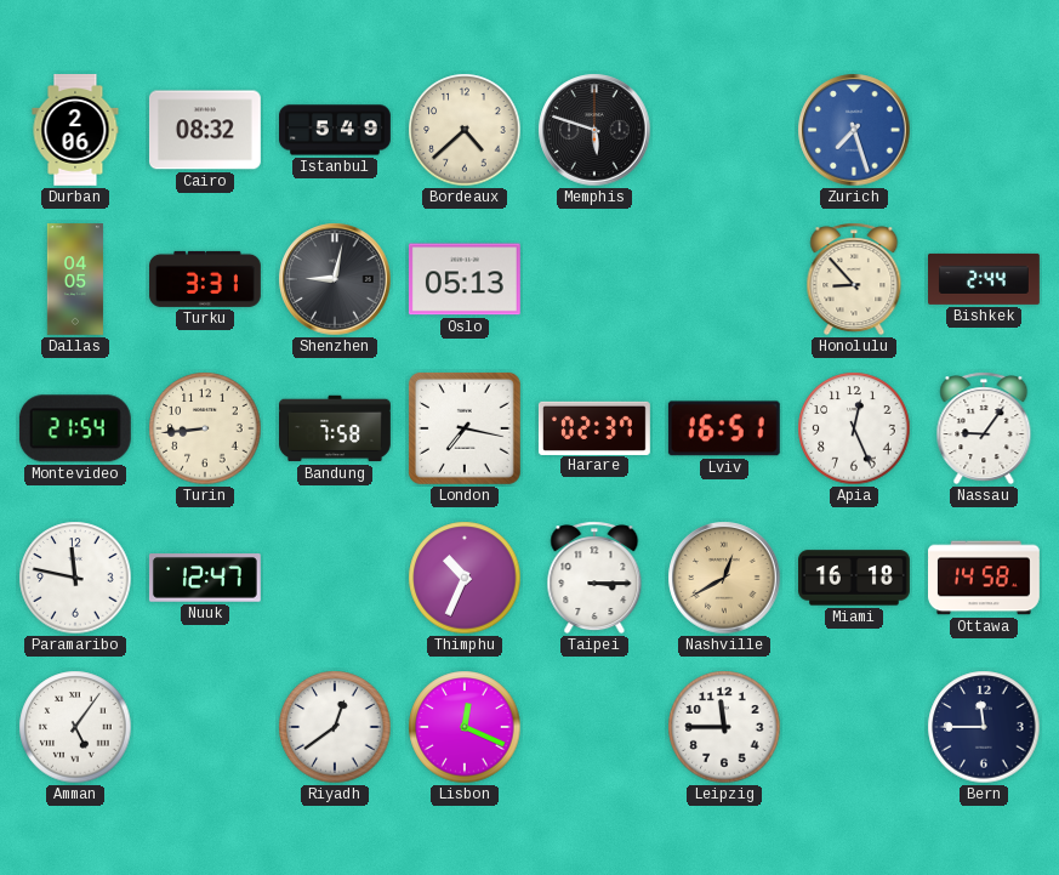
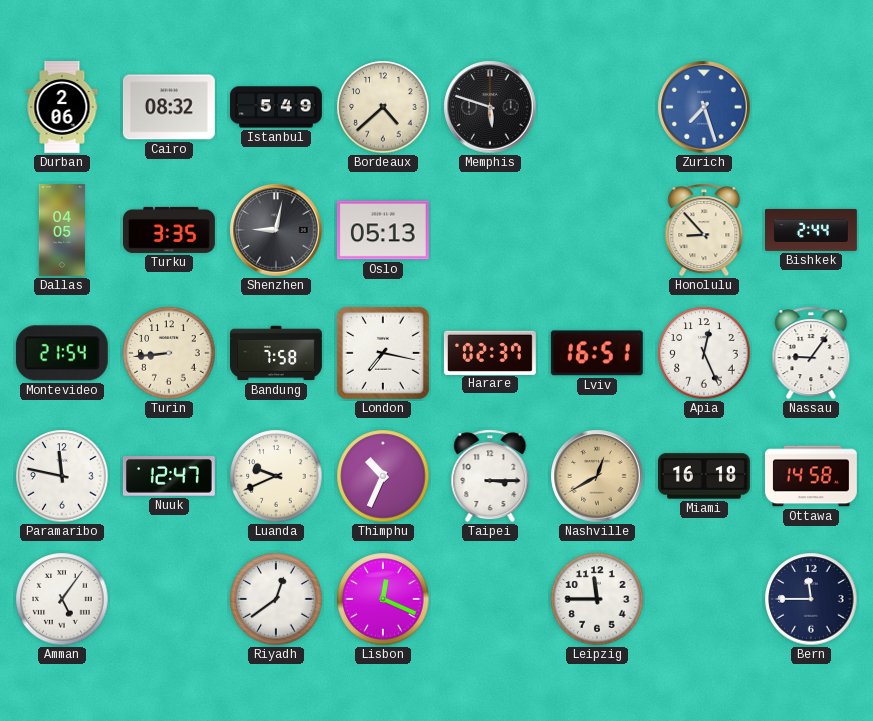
Turku: 3:31 -> 3:35
Luanda: none -> 9:41
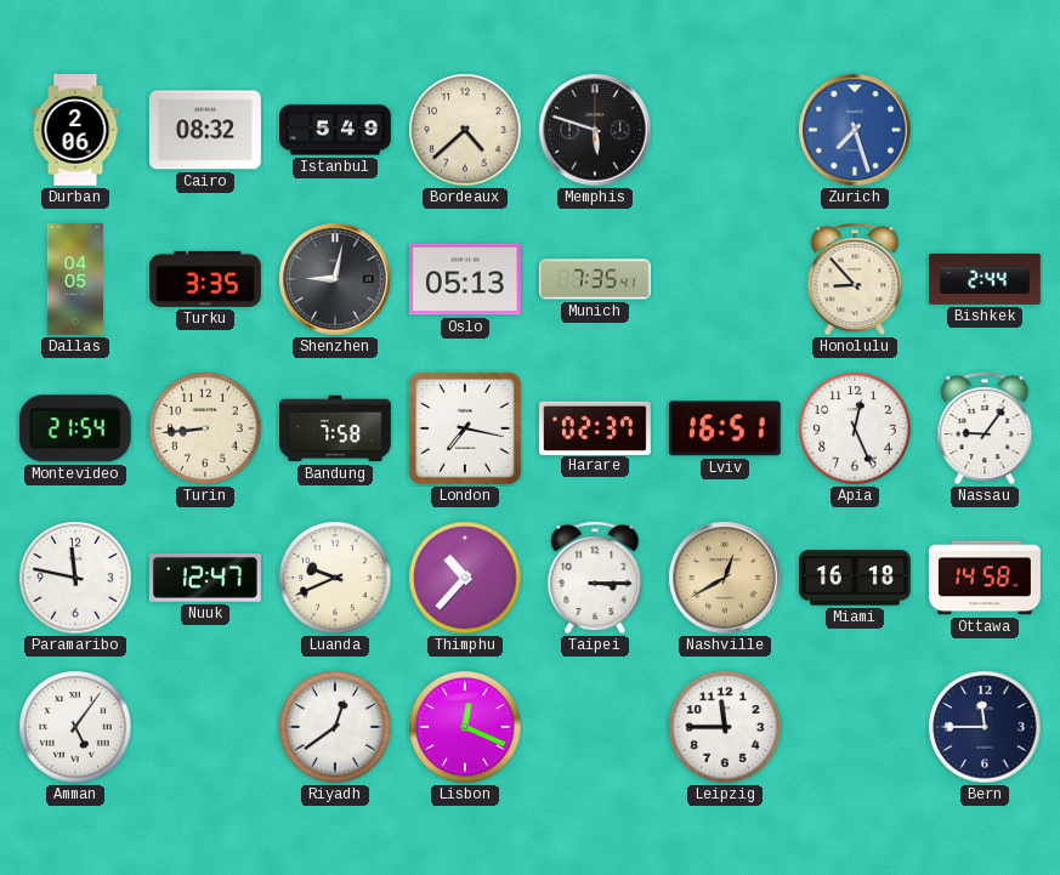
Munich: none -> 7:35
Thimphu: 10:34 -> 10:37
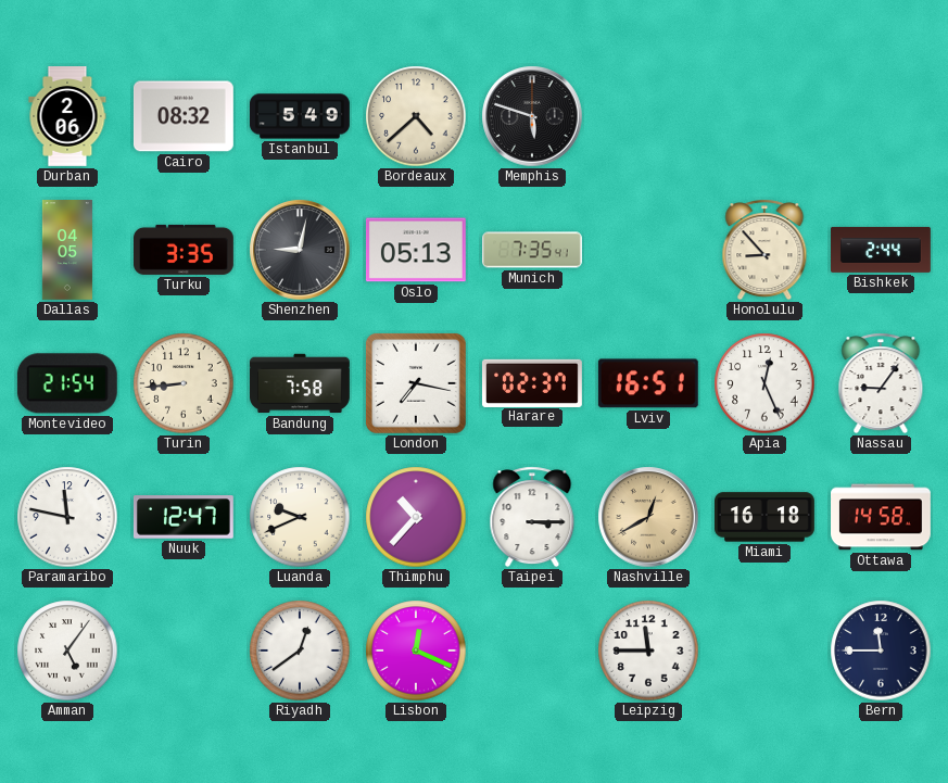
Zurich: 7:27 -> none
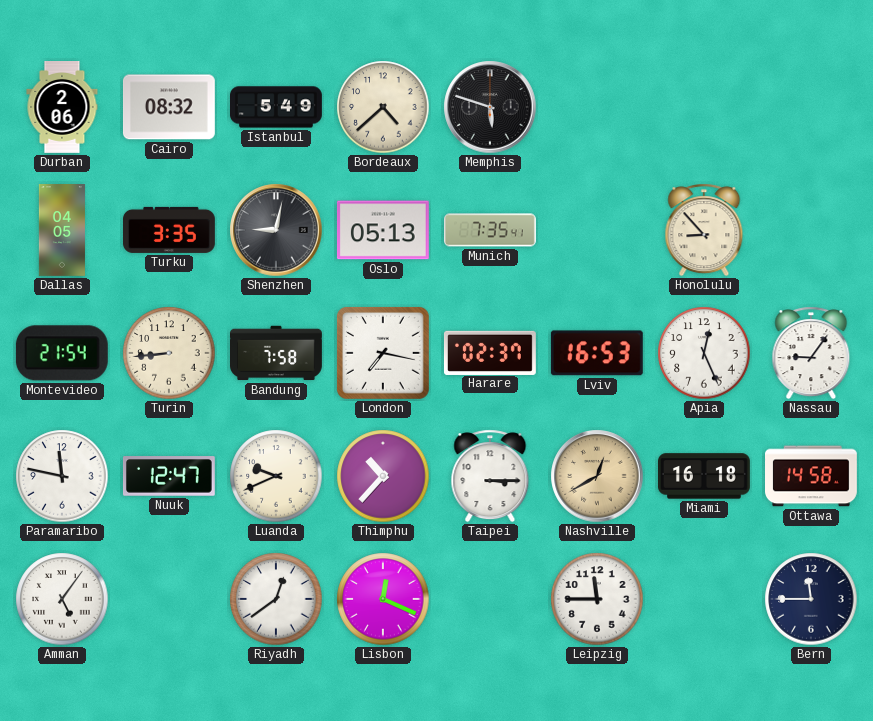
Bishkek: 2:44 -> none
Lviv: 16:51 -> 16:53
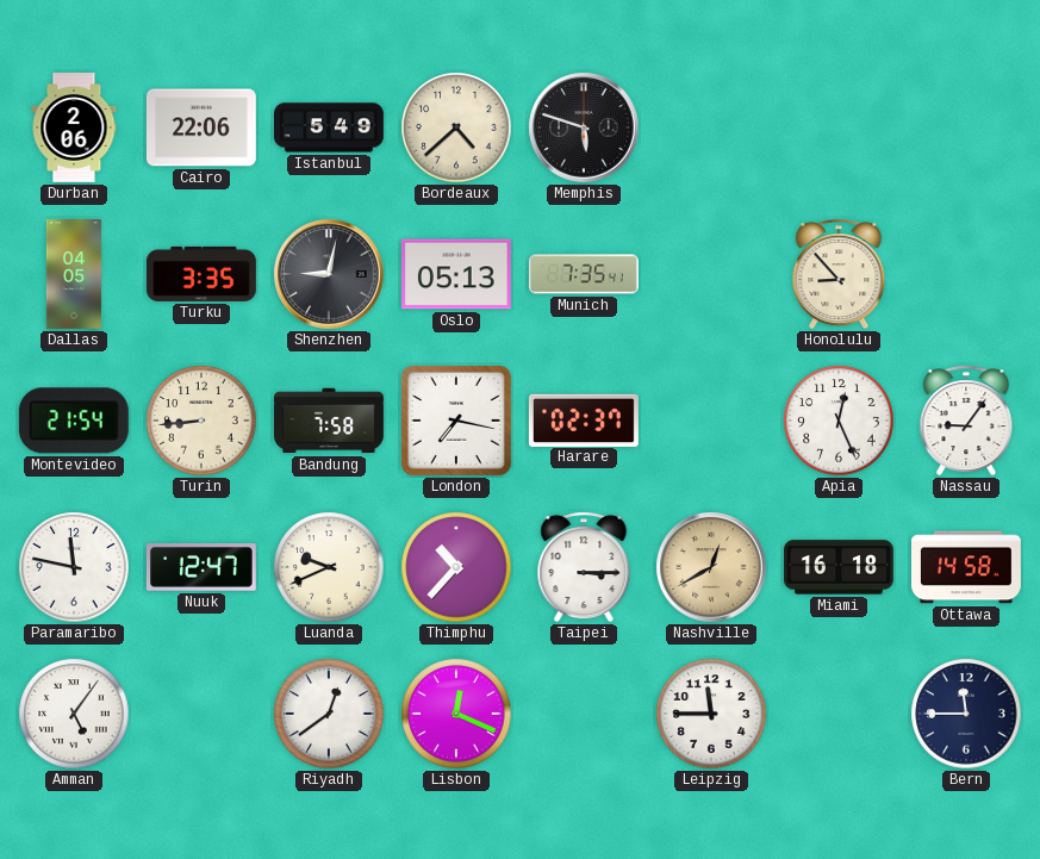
Cairo: 08:32 -> 22:06
Lviv: 16:53 -> none
